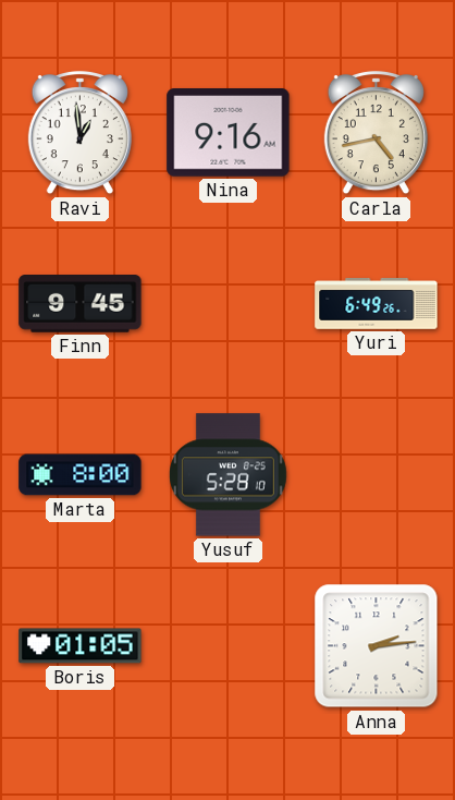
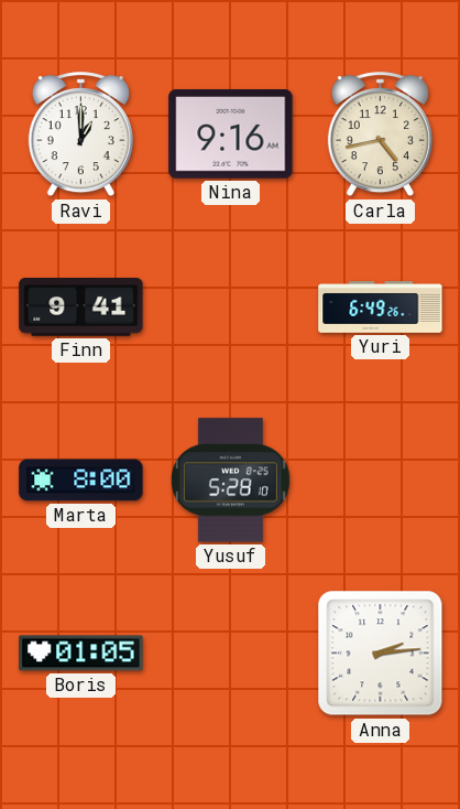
Ravi: 12:59 -> 1:00
Finn: 9:45 -> 9:41
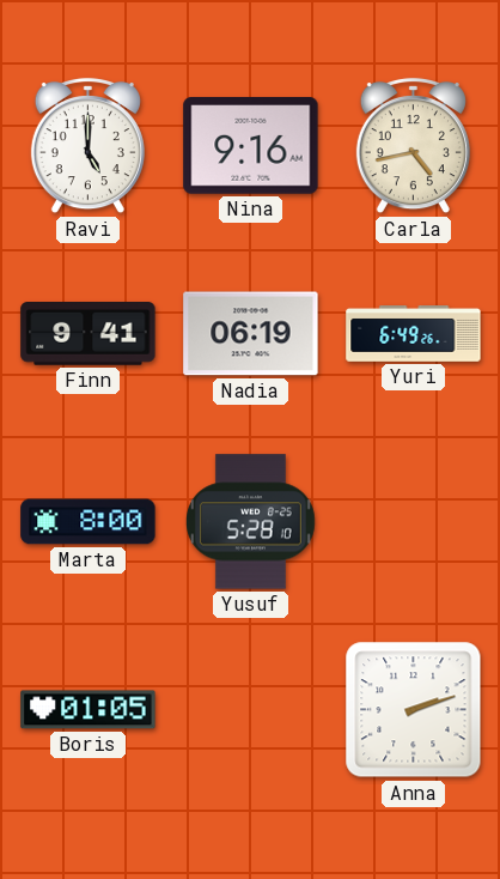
Ravi: 1:00 -> 5:00
Nadia: none -> 06:19
Anna: 2:14 -> 2:12
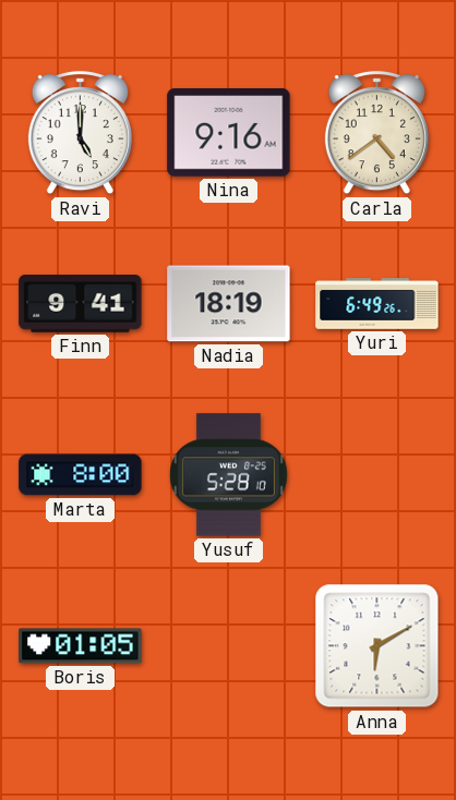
Carla: 4:43 -> 4:39
Nadia: 06:19 -> 18:19
Anna: 2:12 -> 6:10
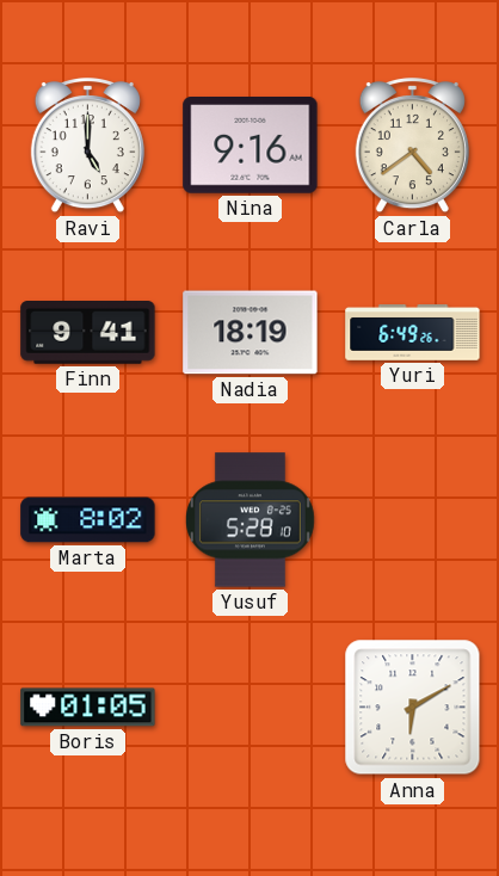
Marta: 8:00 -> 8:02
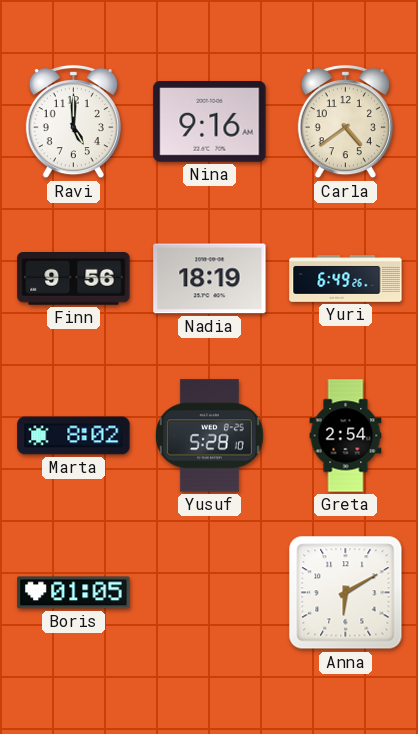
Finn: 9:41 -> 9:56
Greta: none -> 2:54
